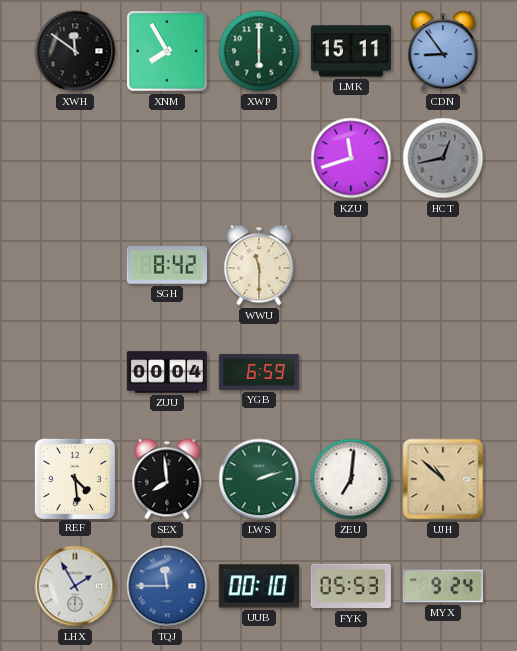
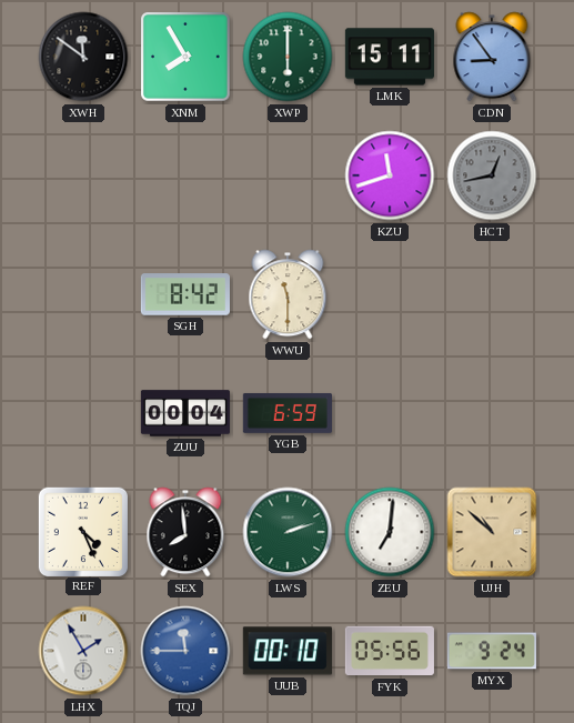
REF: 4:29 -> 4:26
FYK: 05:53 -> 05:56
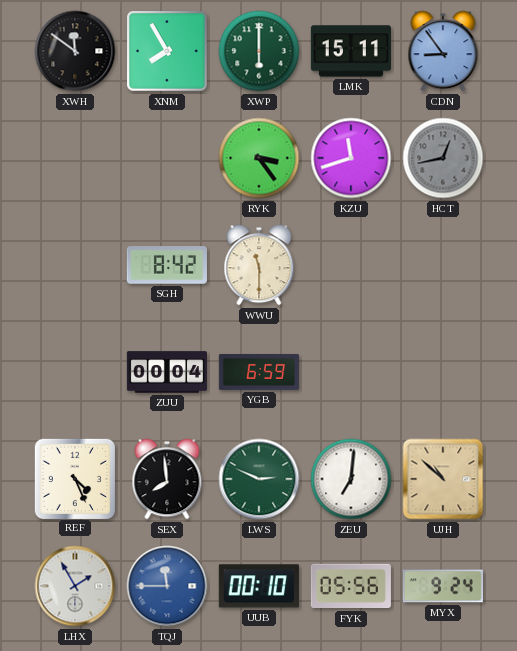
RYK: none -> 3:24
LWS: 2:12 -> 2:49
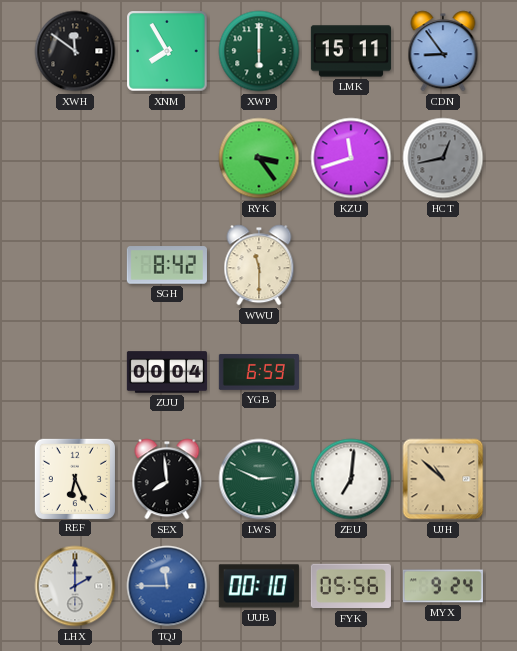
REF: 4:26 -> 6:26
LHX: 1:55 -> 2:00
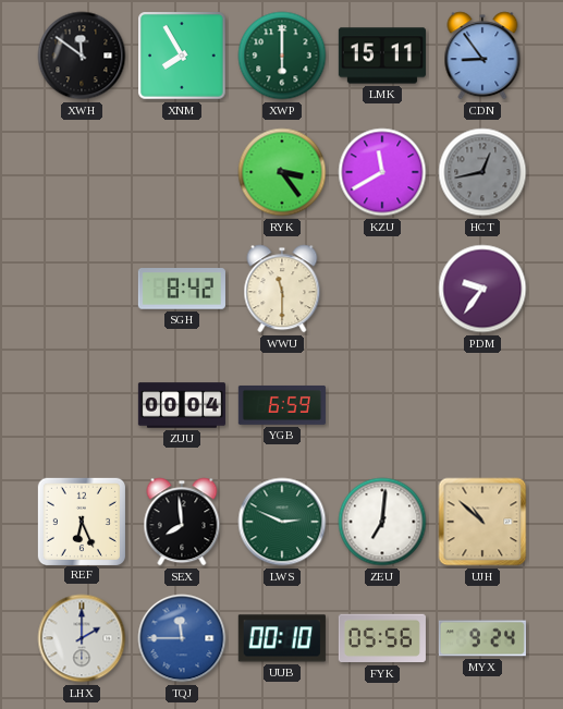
KZU: 11:42 -> 11:40
PDM: none -> 9:36
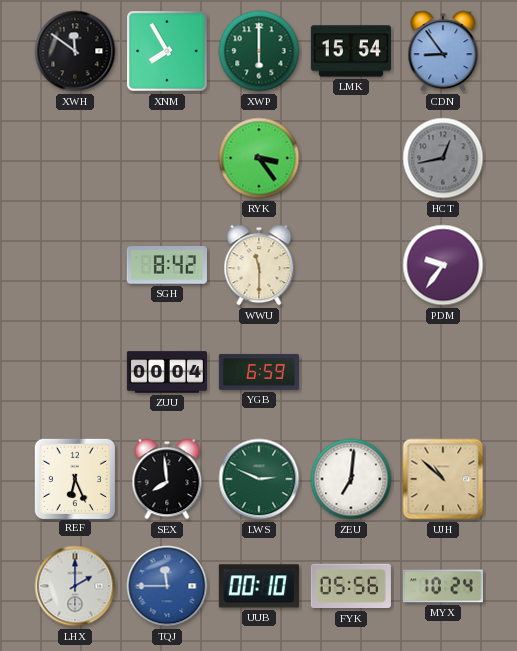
LMK: 15:11 -> 15:54
KZU: 11:40 -> none
MYX: 9:24 -> 10:24
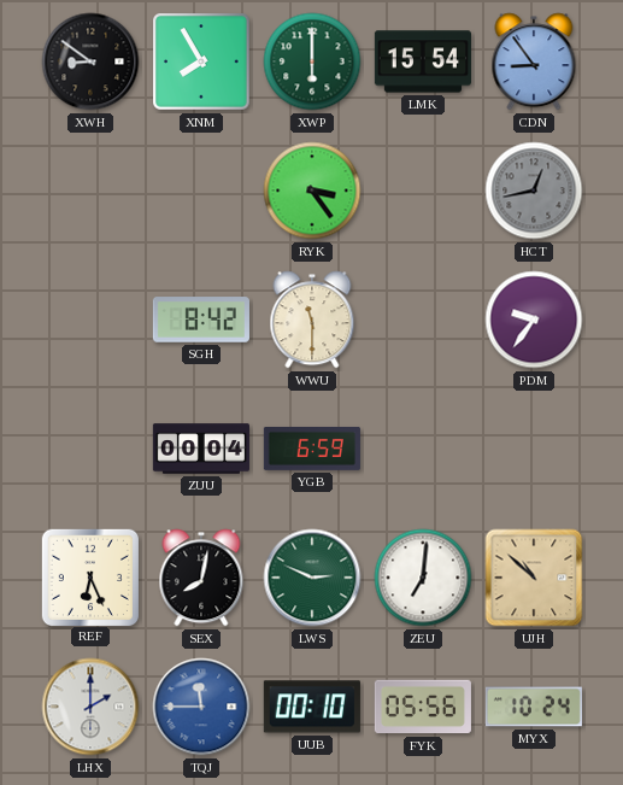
XWH: 11:51 -> 8:51
SEX: 7:59 -> 8:02
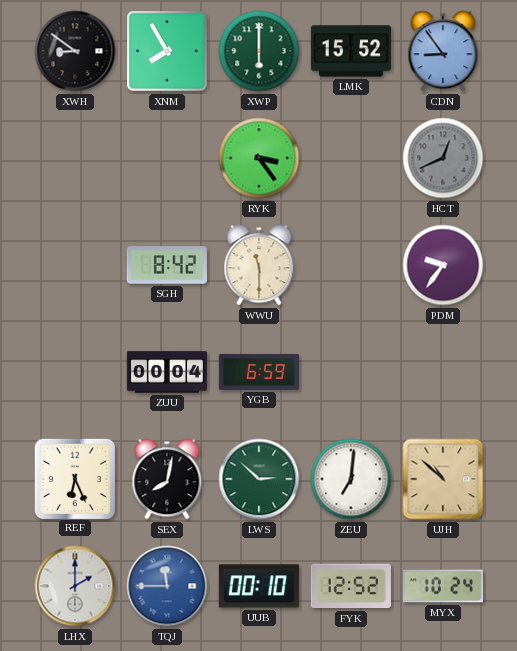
LMK: 15:54 -> 15:52
HCT: 12:43 -> 12:41
LWS: 2:49 -> 2:52
FYK: 05:56 -> 12:52
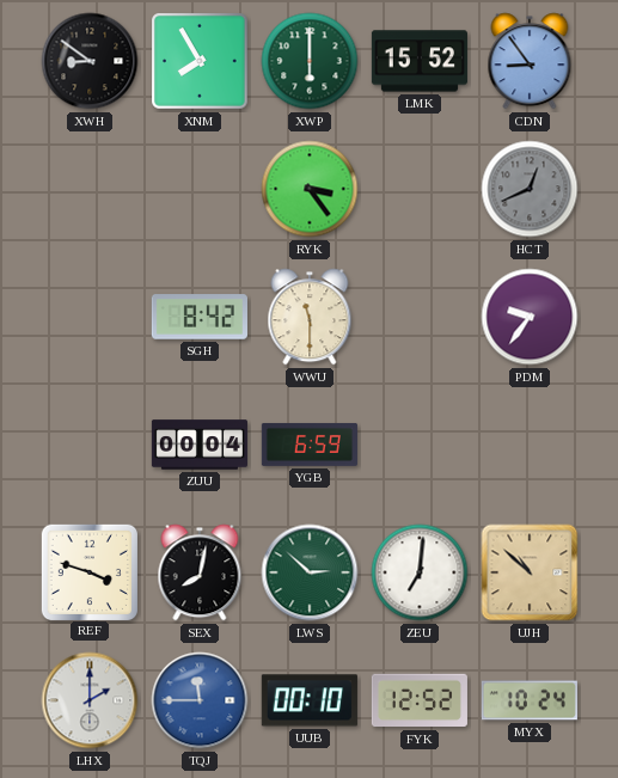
REF: 6:26 -> 3:48
